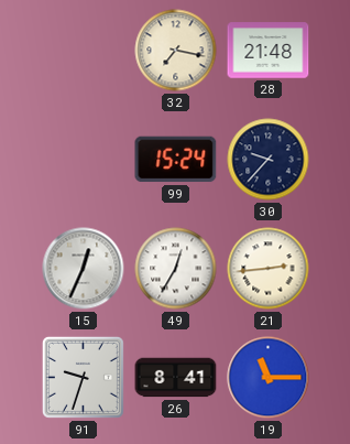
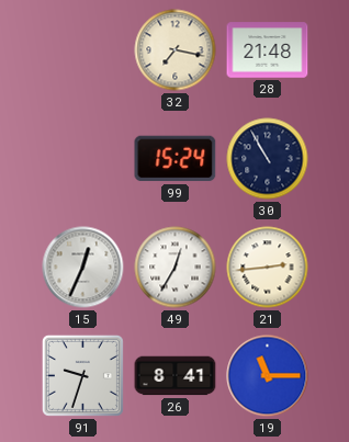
30: 9:37 -> 10:55
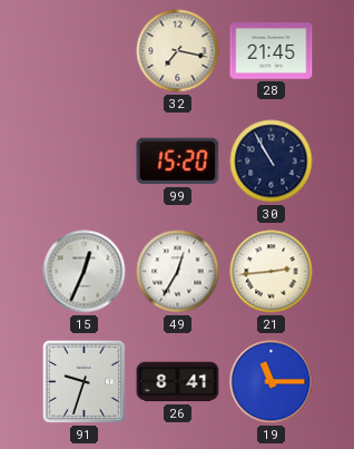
28: 21:48 -> 21:45
99: 15:24 -> 15:20
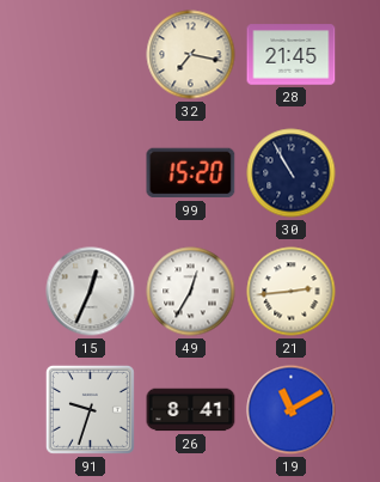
19: 11:15 -> 11:10
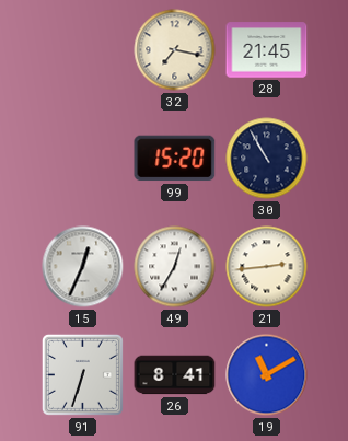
91: 9:33 -> 6:33
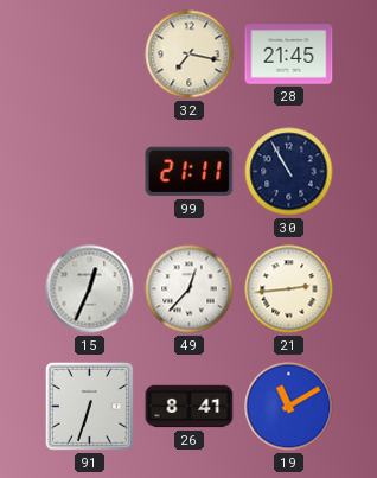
99: 15:20 -> 21:11
49: 12:35 -> 12:37
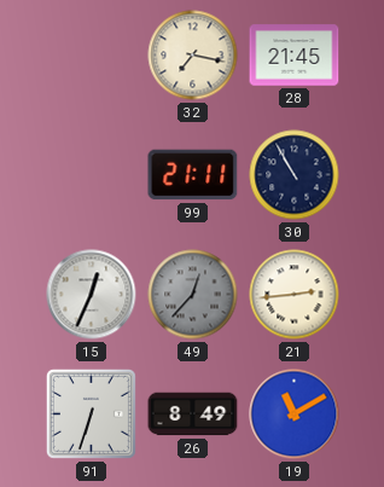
49 dial: white -> grey
26: 8:41 -> 8:49
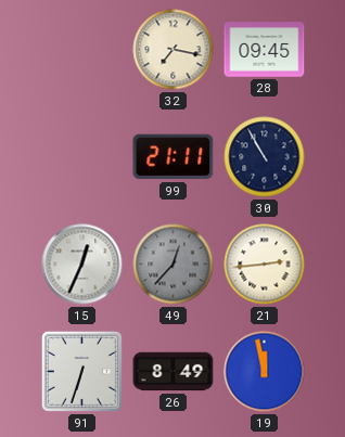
28: 21:45 -> 09:45
19: 11:10 -> 11:58
